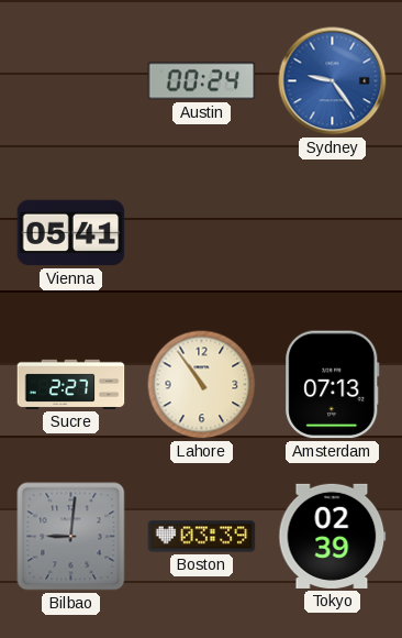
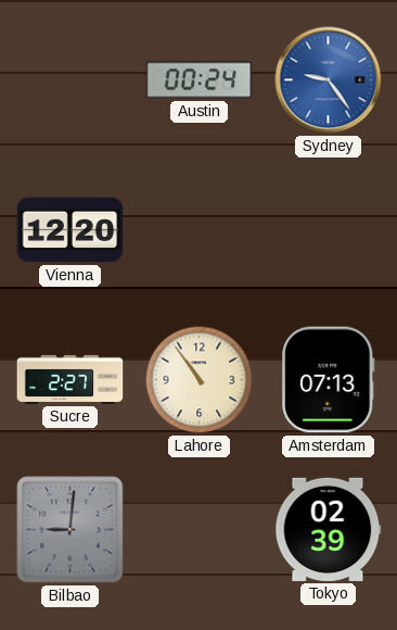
Vienna: 05:41 -> 12:20
Boston: 03:39 -> none
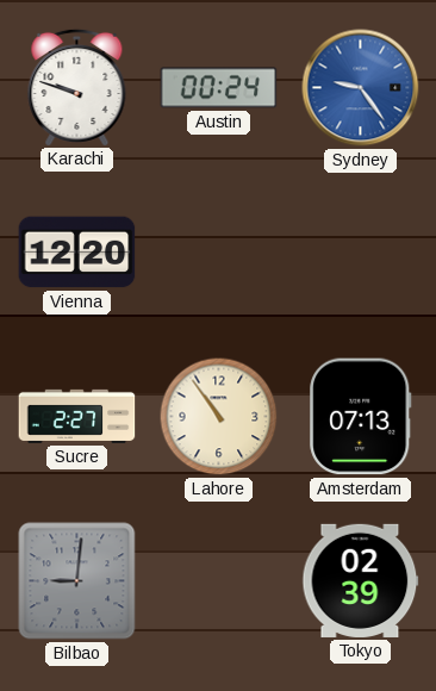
Karachi: none -> 9:48
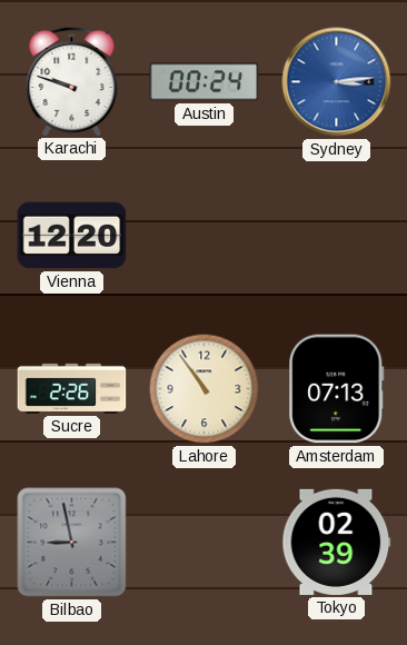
Sydney: 9:24 -> 3:14
Sucre: 2:27 -> 2:26
Bilbao: 9:01 -> 8:58
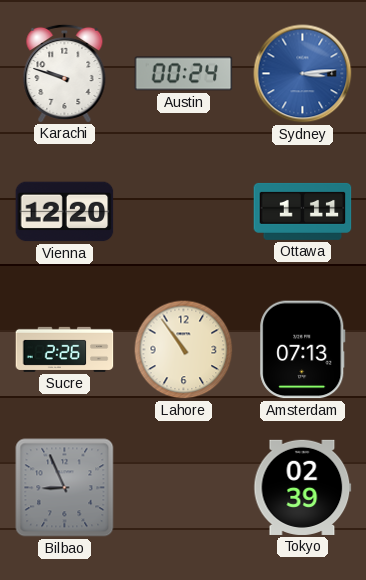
Ottawa: none -> 1:11
Bilbao: 8:58 -> 8:56
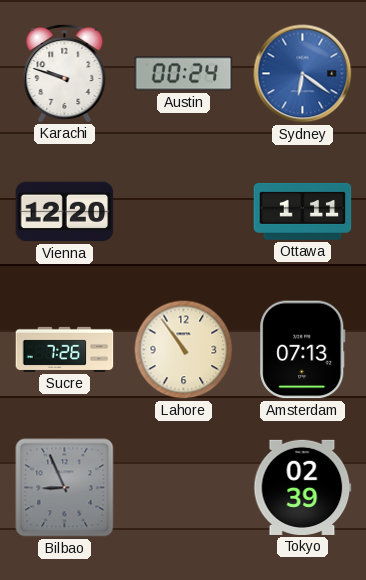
Sydney: 3:14 -> 6:21
Sucre: 2:26 -> 7:26
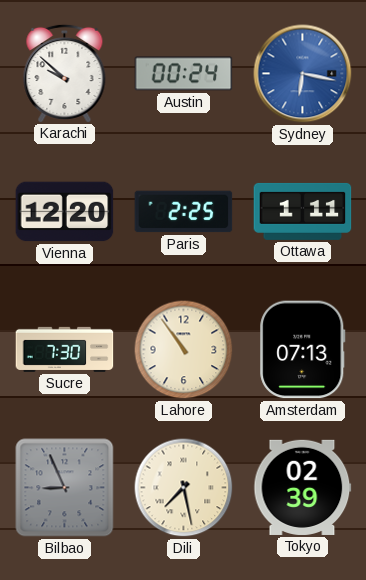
Karachi: 9:48 -> 9:52
Sydney: 6:21 -> 6:17
Paris: none -> 2:25
Sucre: 7:26 -> 7:30
Dili: none -> 7:28
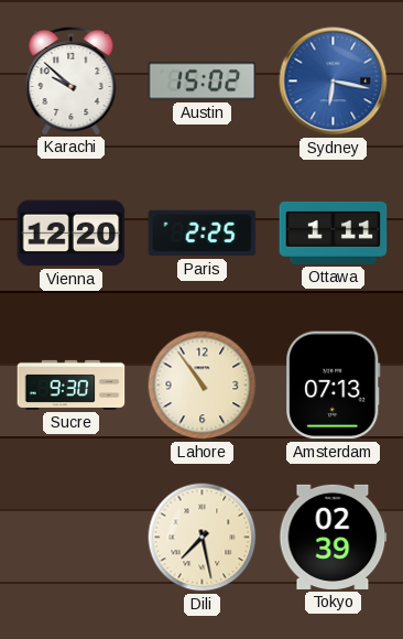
Austin: 00:24 -> 15:02
Sucre: 7:30 -> 9:30
Bilbao: 8:56 -> none
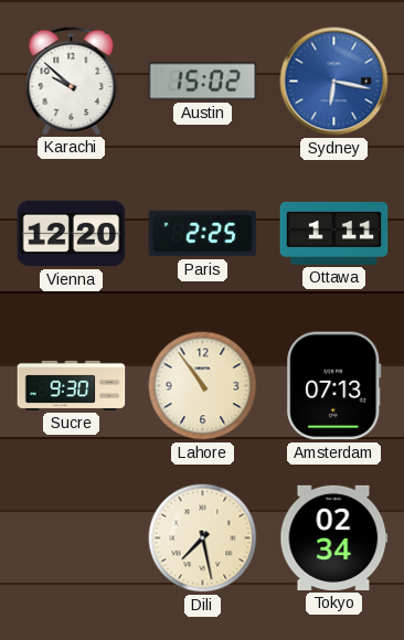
Tokyo: 02:39 -> 02:34
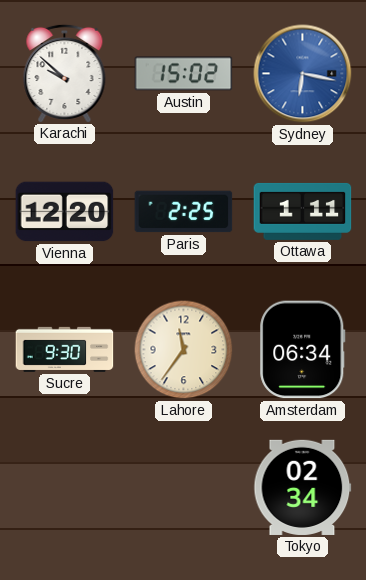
Lahore: 10:54 -> 11:36
Amsterdam: 07:13 -> 06:34
Dili: 7:28 -> none
